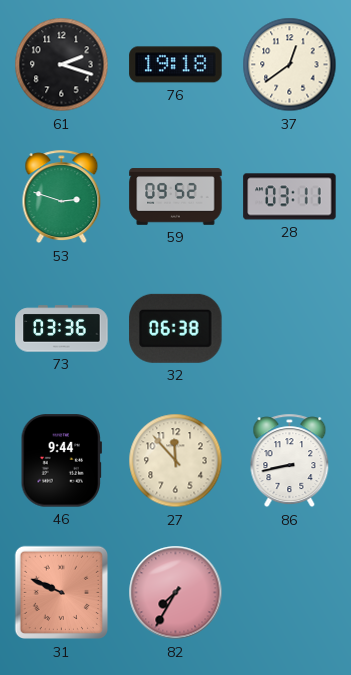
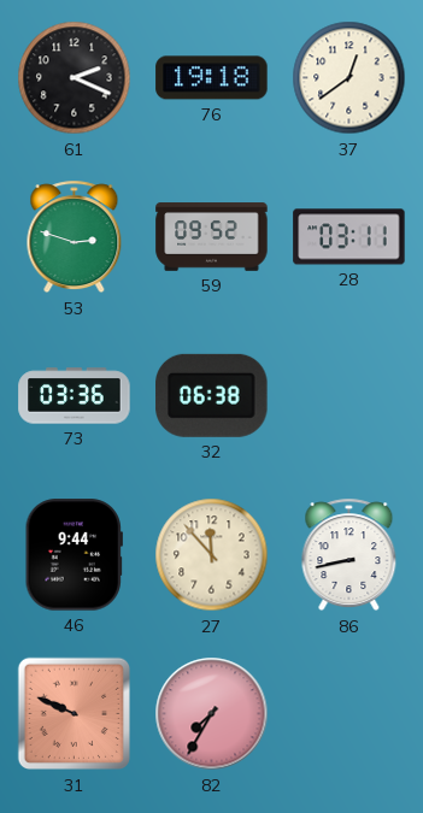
61: 2:18 -> 2:19
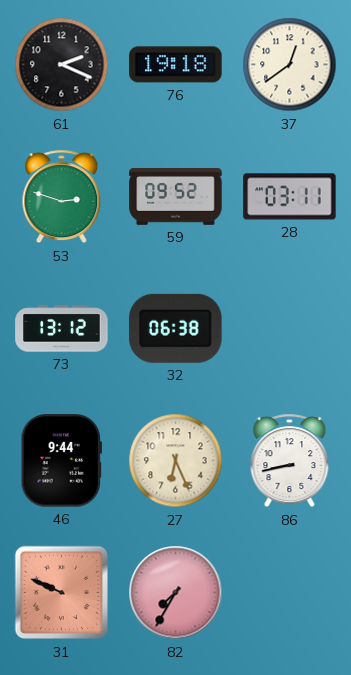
73: 03:36 -> 13:12
27: 11:53 -> 6:26
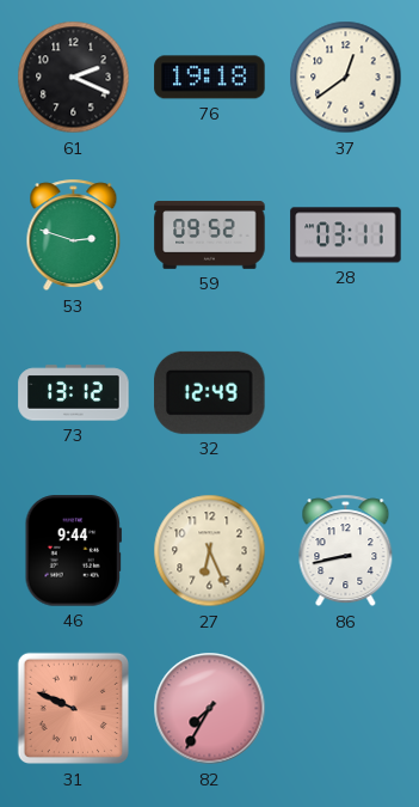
32: 06:38 -> 12:49
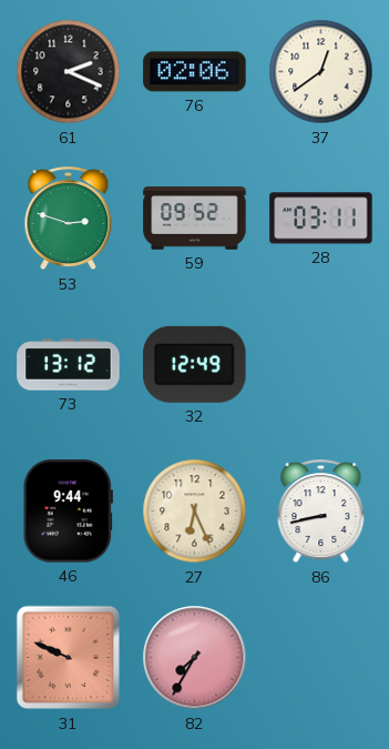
76: 19:18 -> 02:06
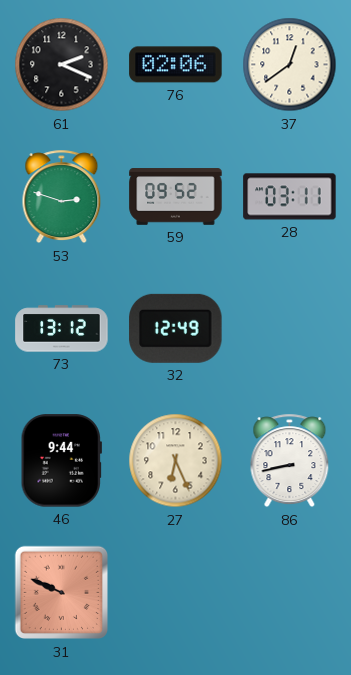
82: 7:35 -> none
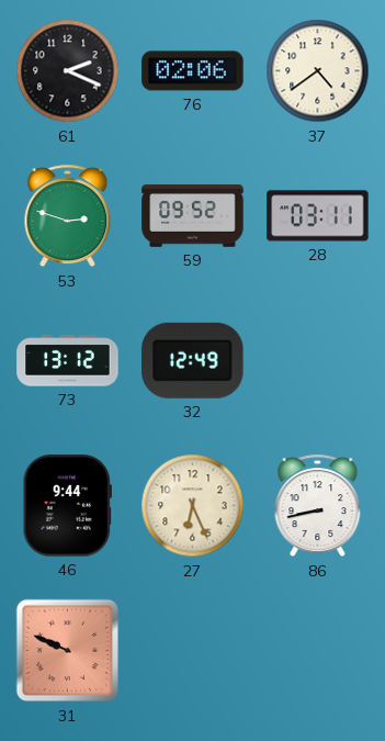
37: 12:39 -> 4:39
